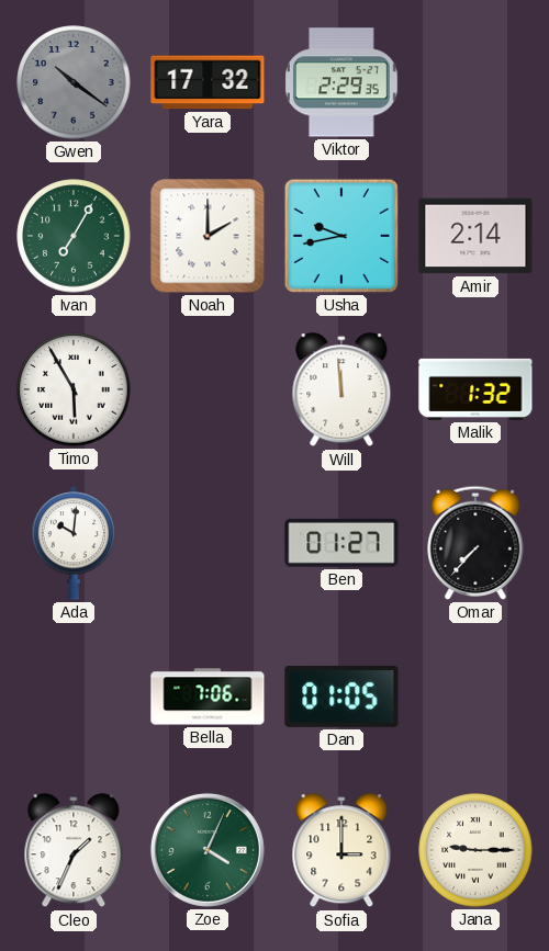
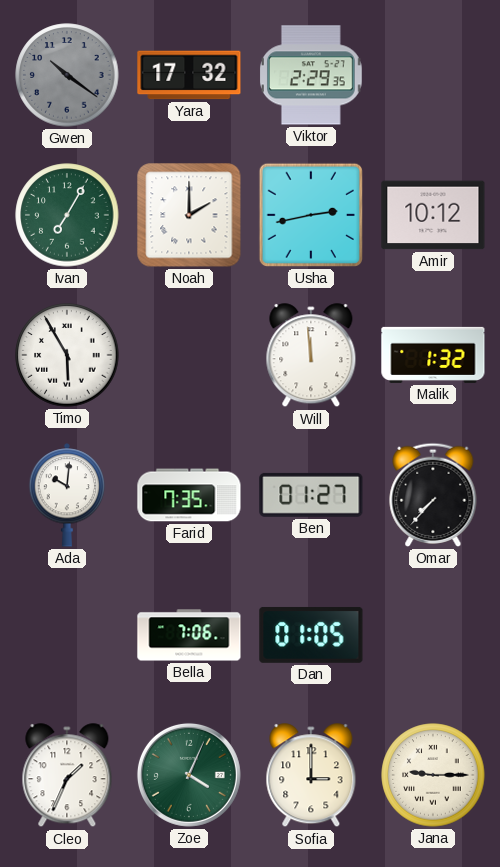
Usha: 9:43 -> 2:43
Amir: 2:14 -> 10:12
Farid: none -> 7:35
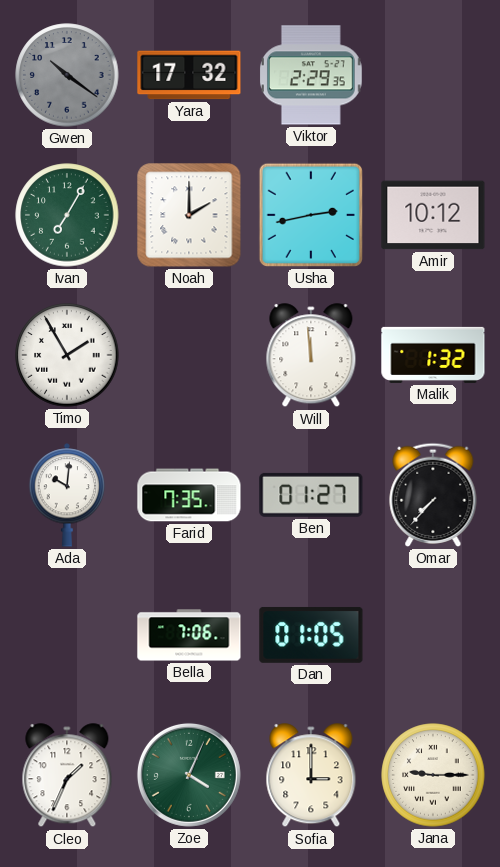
Timo: 5:55 -> 1:55
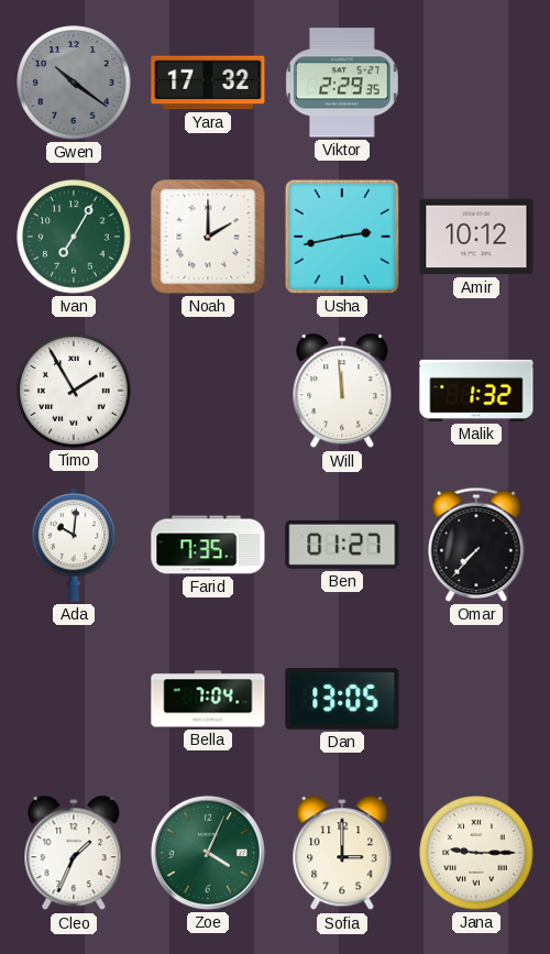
Bella: 7:06 -> 7:04
Dan: 01:05 -> 13:05
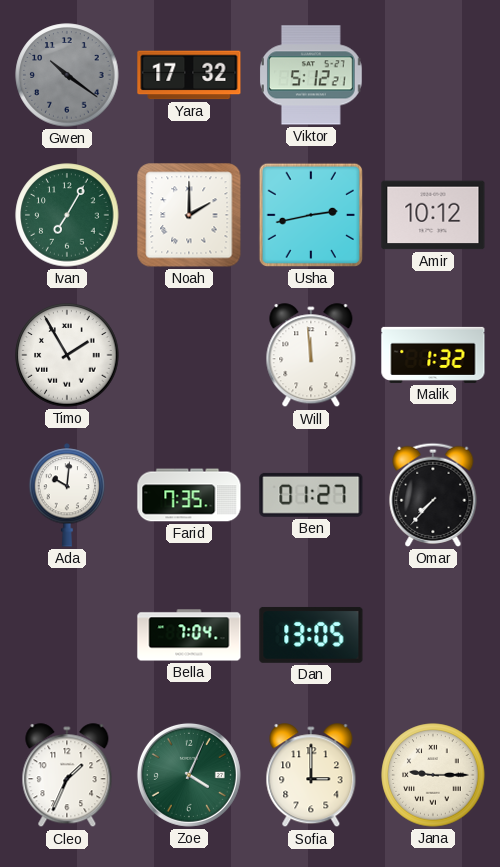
Viktor: 2:29 -> 5:12
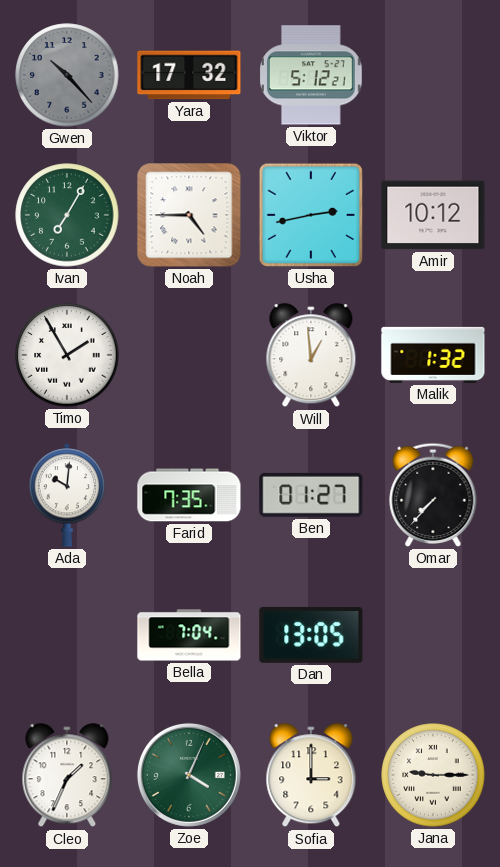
Gwen: 10:21 -> 10:23
Noah: 2:00 -> 4:45
Will: 11:59 -> 12:59
